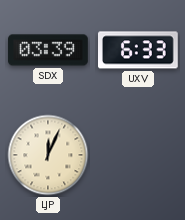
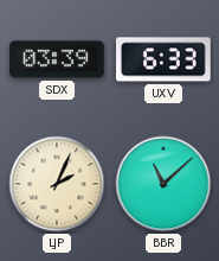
LJP: 12:04 -> 2:04
BBR: none -> 11:08
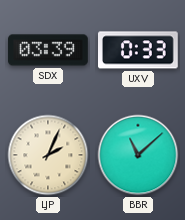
UXV: 6:33 -> 0:33
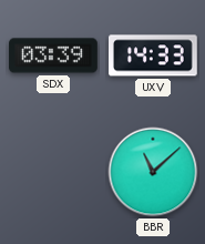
UXV: 0:33 -> 14:33
LJP: 2:04 -> none
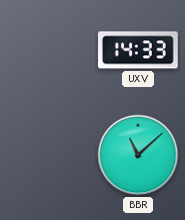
SDX: 03:39 -> none
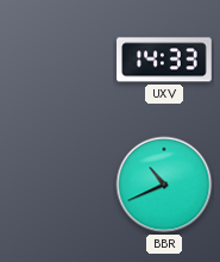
BBR: 11:08 -> 10:41
